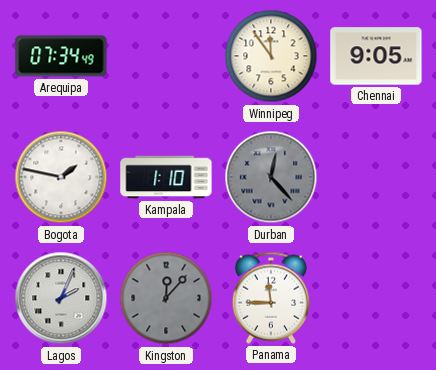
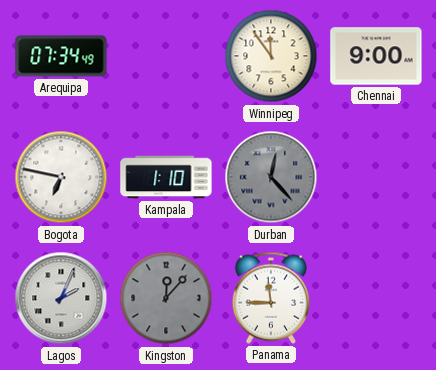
Chennai: 9:05 -> 9:00
Bogota: 1:47 -> 6:47
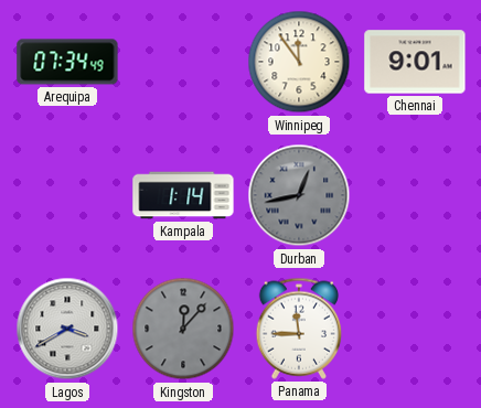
Chennai: 9:00 -> 9:01
Bogota: 6:47 -> none
Kampala: 1:10 -> 1:14
Durban: 12:23 -> 12:43
Lagos: 2:04 -> 3:40
